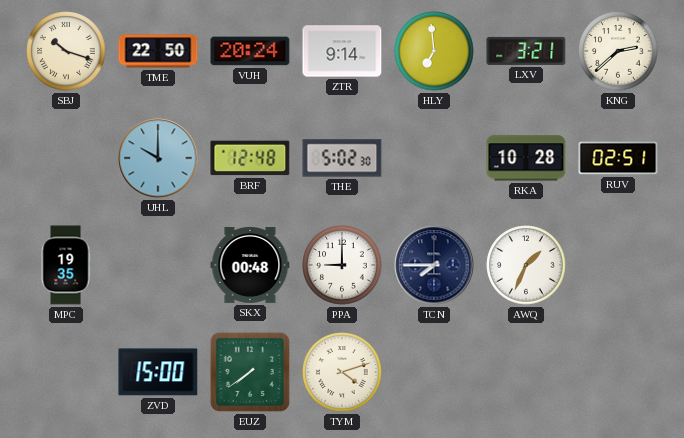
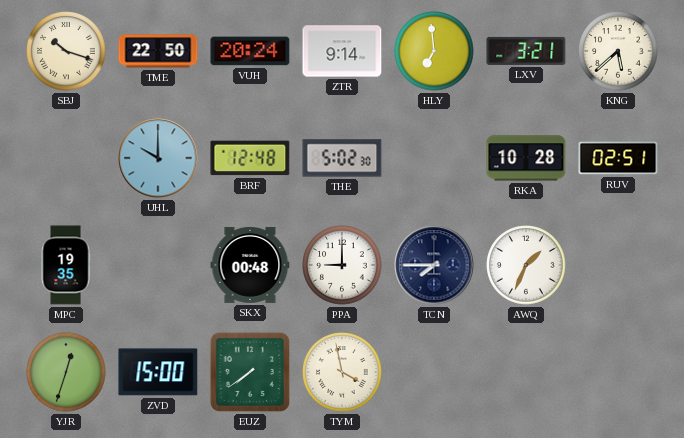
KNG: 2:38 -> 5:38
YJR: none -> 12:33
TYM: 4:12 -> 3:58
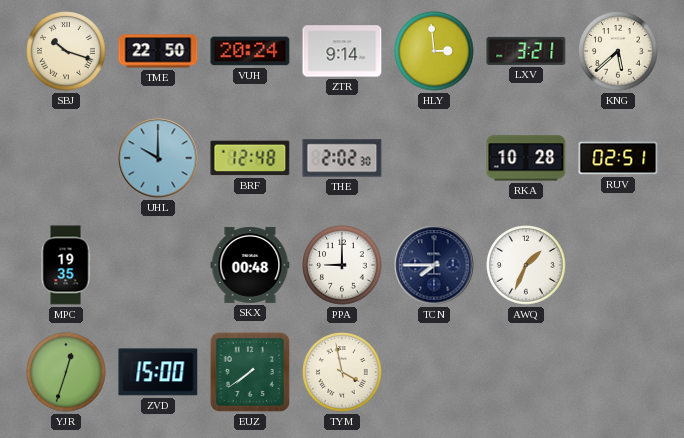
HLY: 6:59 -> 2:59
THE: 5:02 -> 2:02
